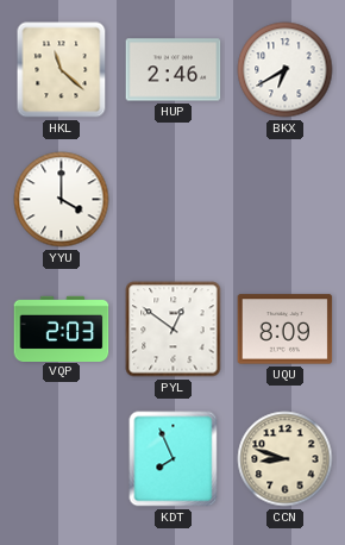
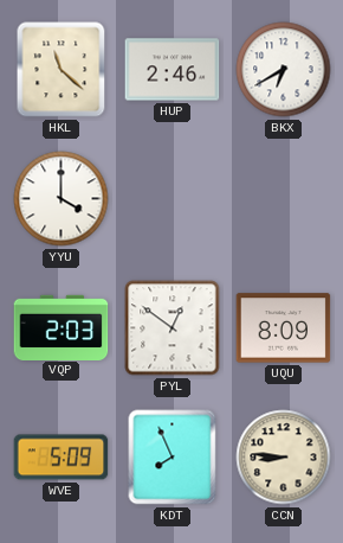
WVE: none -> 5:09
CCN: 8:48 -> 8:46
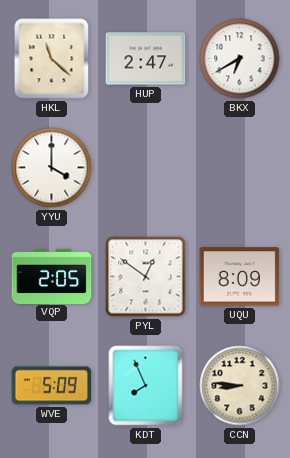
HUP: 2:46 -> 2:47
VQP: 2:03 -> 2:05
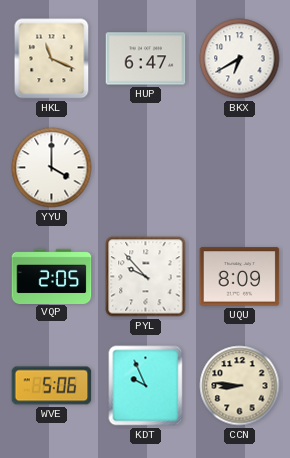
HKL: 11:22 -> 11:19
HUP: 2:47 -> 6:47
PYL: 12:51 -> 9:53
WVE: 5:09 -> 5:06
KDT: 7:56 -> 9:56
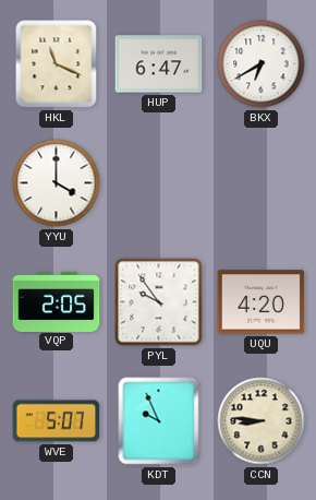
PYL: 9:53 -> 9:54
UQU: 8:09 -> 4:20
WVE: 5:06 -> 5:07
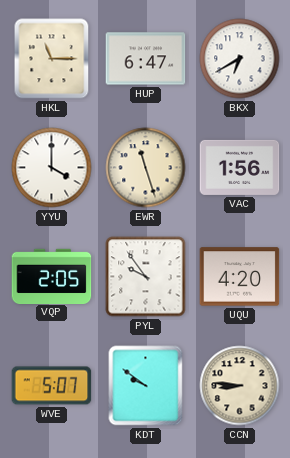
HKL: 11:19 -> 11:15
EWR: none -> 11:27
VAC: none -> 1:56
KDT: 9:56 -> 9:51
